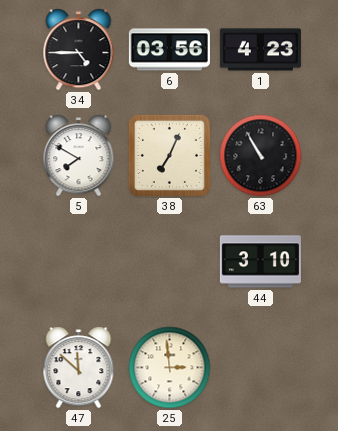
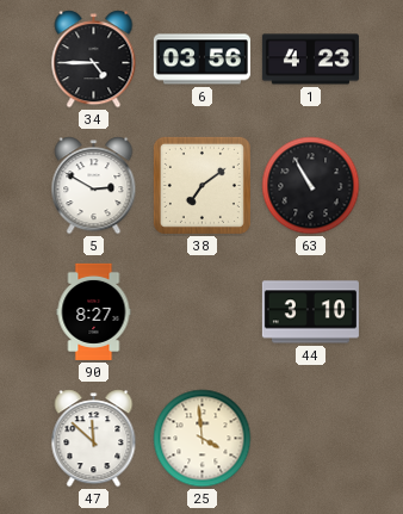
5: 7:50 -> 2:50
38: 7:04 -> 7:09
90: none -> 8:27
25: 2:59 -> 3:59
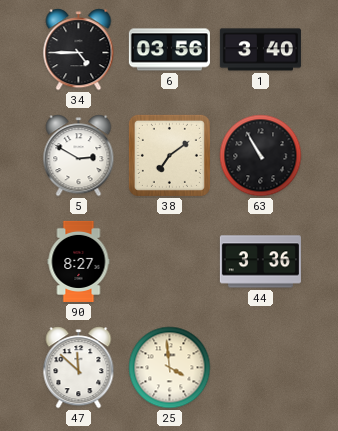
1: 4:23 -> 3:40
44: 3:10 -> 3:36
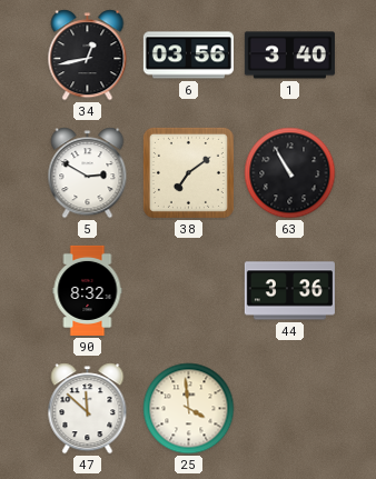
34: 4:45 -> 12:43
90: 8:27 -> 8:32
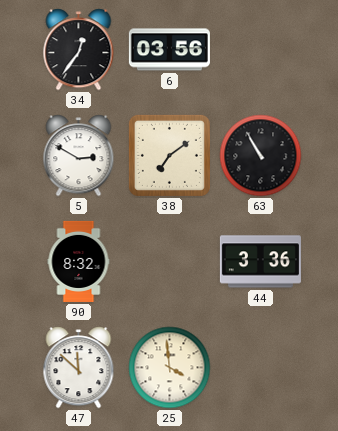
34: 12:43 -> 12:36
1: 3:40 -> none
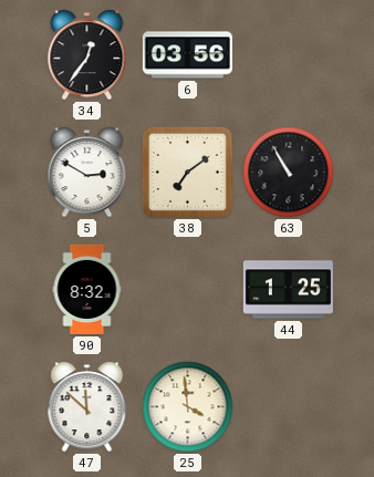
44: 3:36 -> 1:25
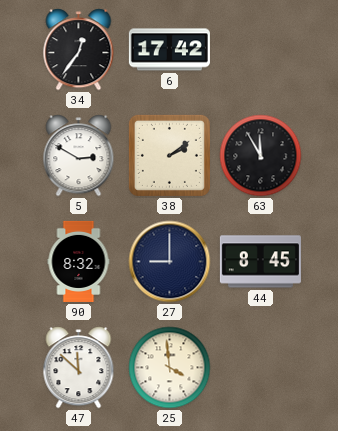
6: 03:56 -> 17:42
38: 7:09 -> 2:09
63: 10:55 -> 11:55
27: none -> 9:00
44: 1:25 -> 8:45
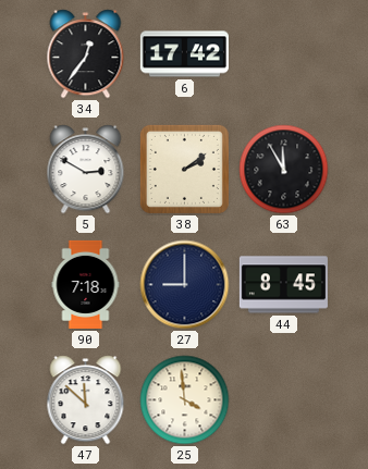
90: 8:32 -> 7:18
